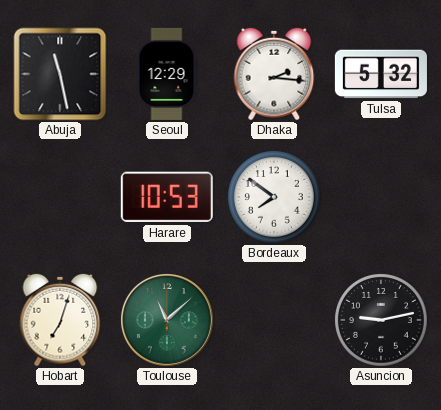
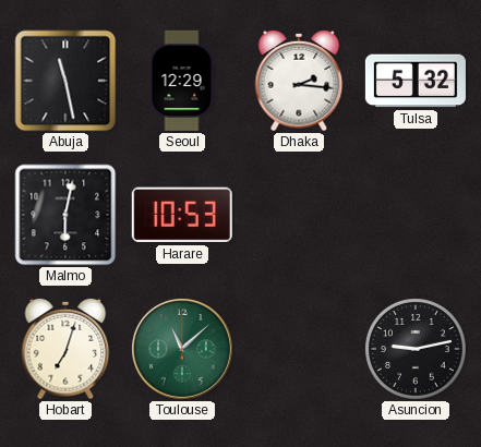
Malmo: none -> 6:02
Bordeaux: 7:51 -> none
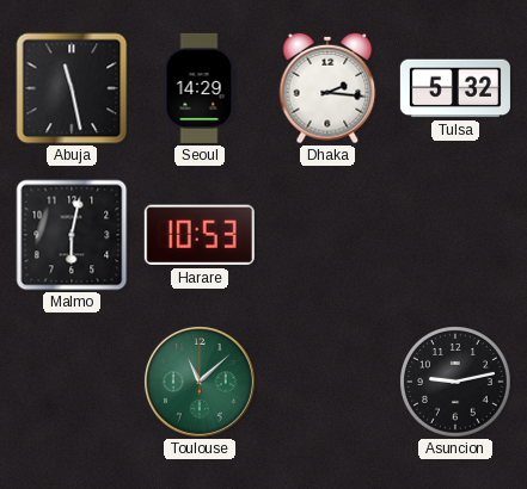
Seoul: 12:29 -> 14:29
Hobart: 7:03 -> none
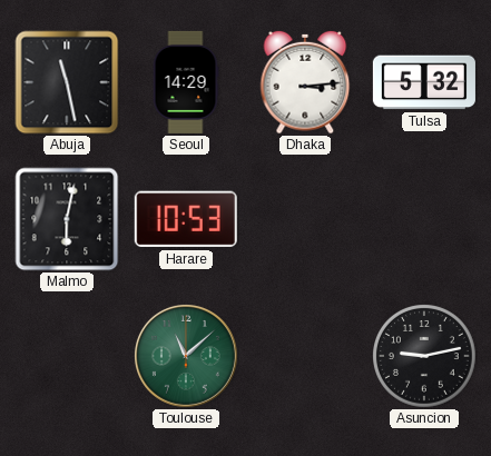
Dhaka: 2:16 -> 3:14
